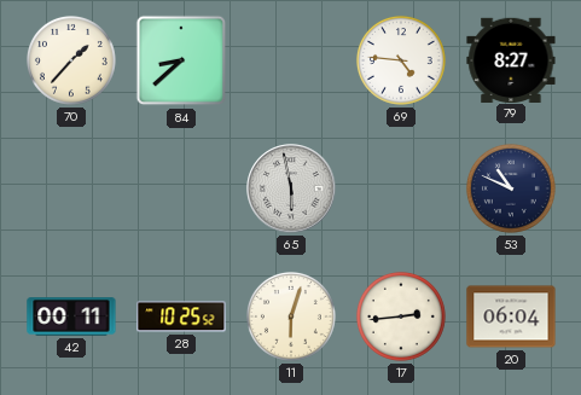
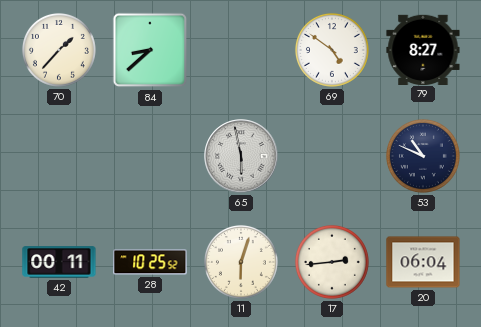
69: 4:46 -> 4:51
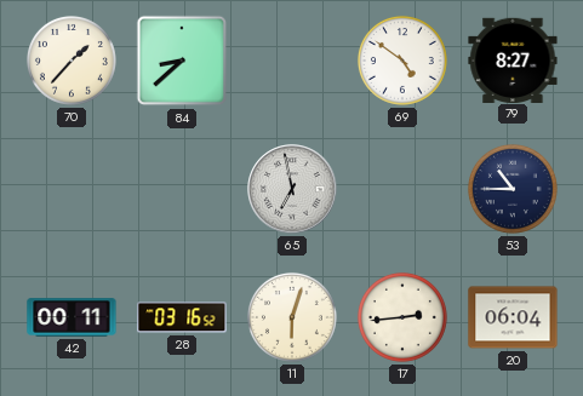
65: 5:58 -> 6:58
53: 10:49 -> 10:45
28: 10:25 -> 03:16
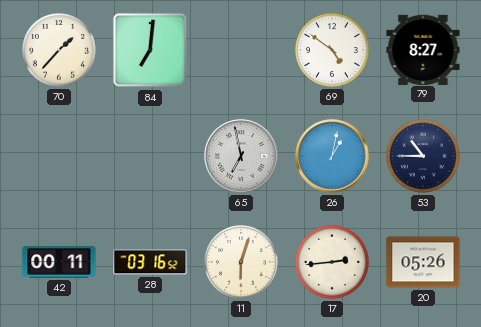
84: 8:38 -> 7:01
26: none -> 1:02
20: 06:04 -> 05:26
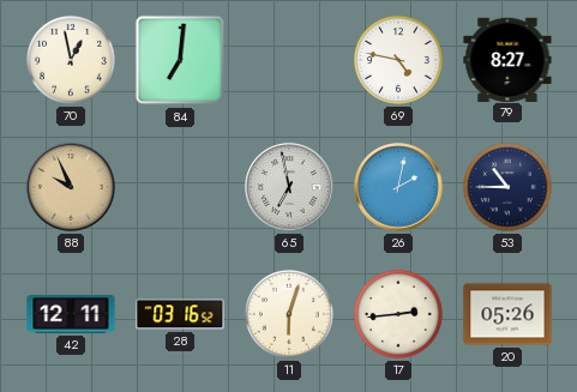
70: 1:37 -> 12:58
69: 4:51 -> 4:47
88: none -> 9:56
26: 1:02 -> 2:02
42: 00:11 -> 12:11
